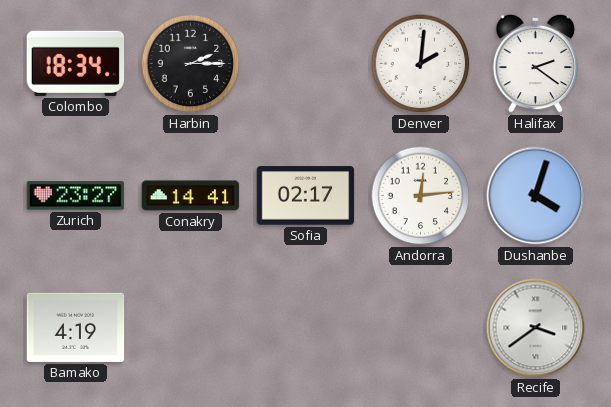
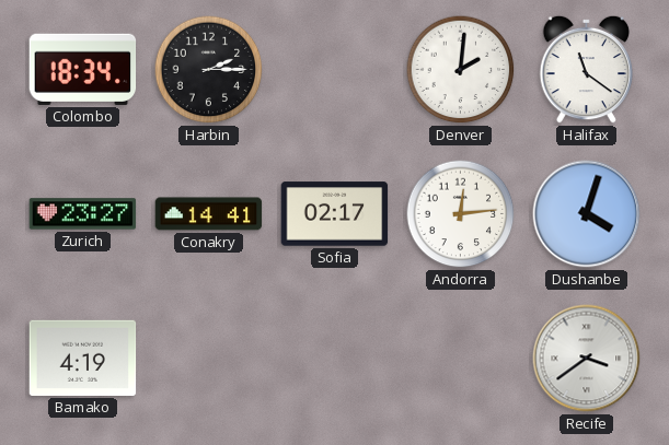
Halifax: 2:21 -> 11:21
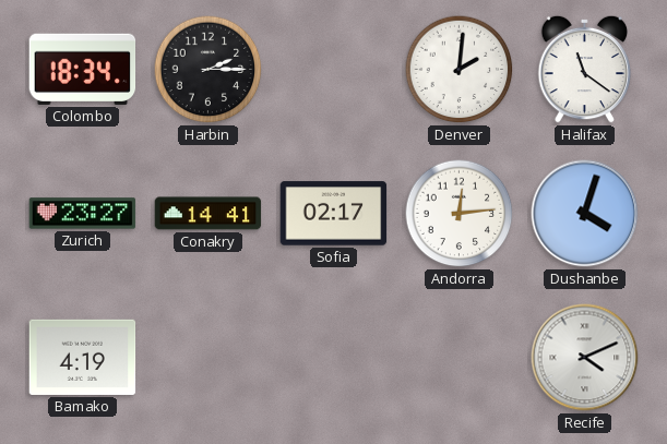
Recife: 3:39 -> 4:11
